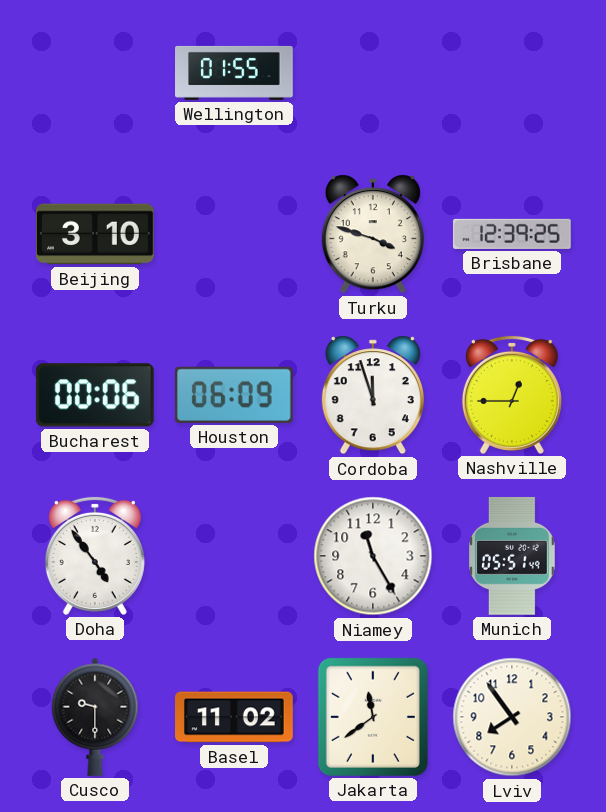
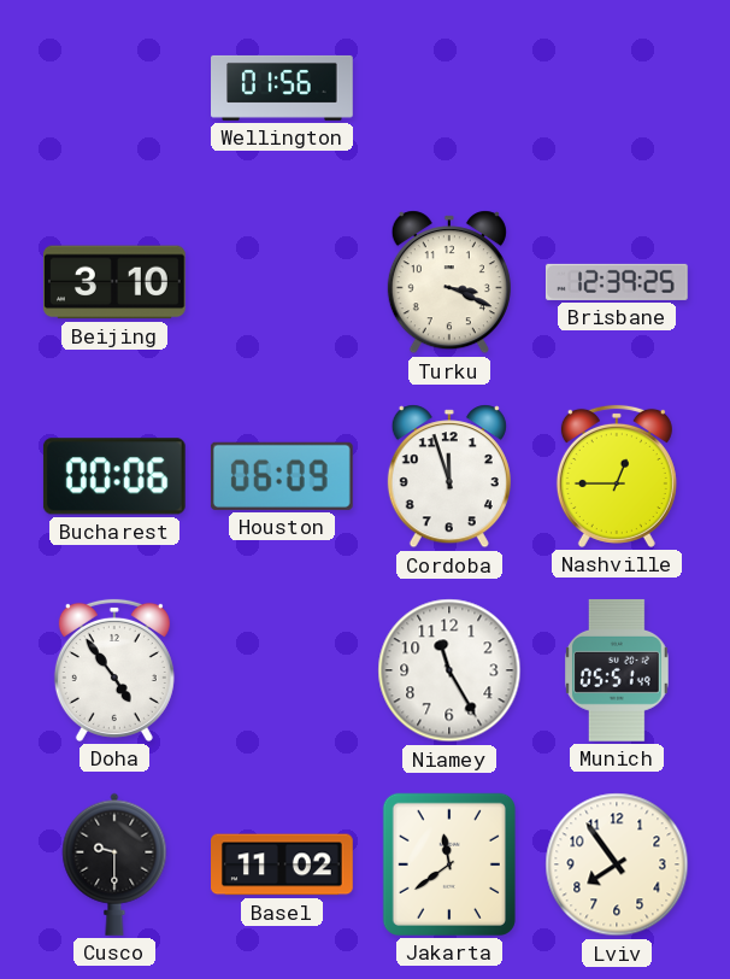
Wellington: 01:55 -> 01:56
Turku: 3:48 -> 3:19
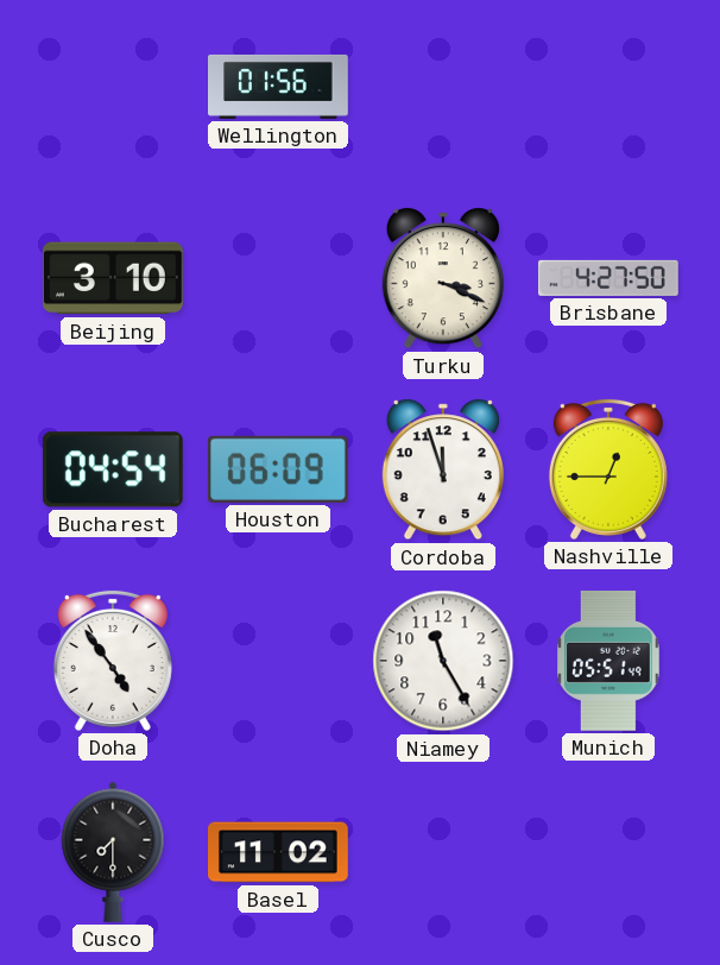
Brisbane: 12:39 -> 4:27
Bucharest: 00:06 -> 04:54
Cusco: 9:30 -> 7:30
Jakarta: 11:39 -> none
Lviv: 7:54 -> none
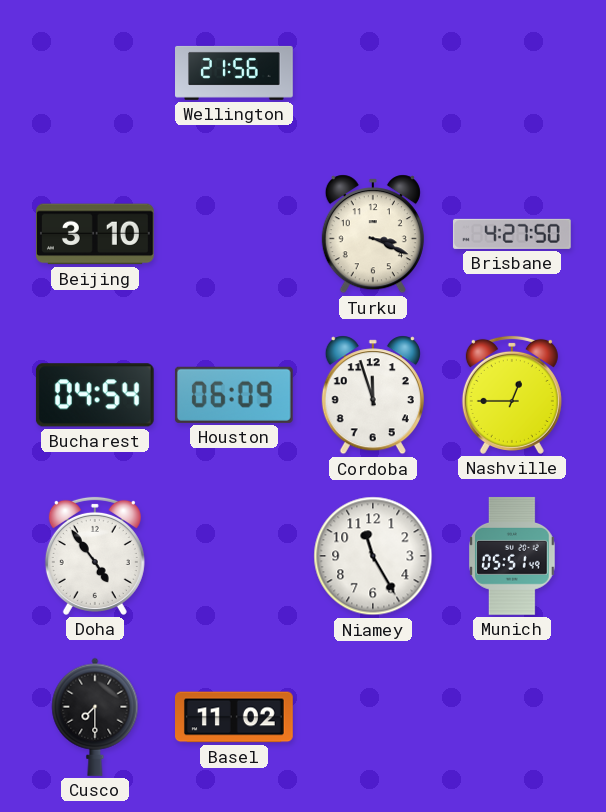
Wellington: 01:56 -> 21:56
